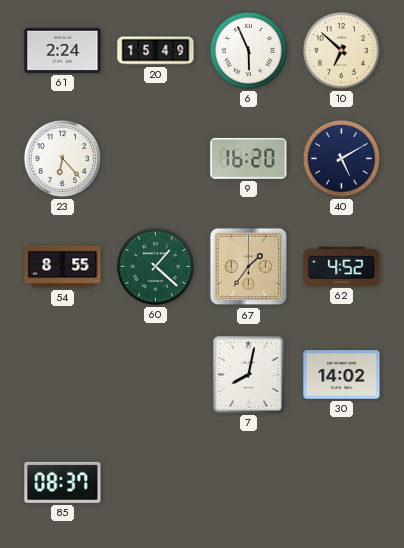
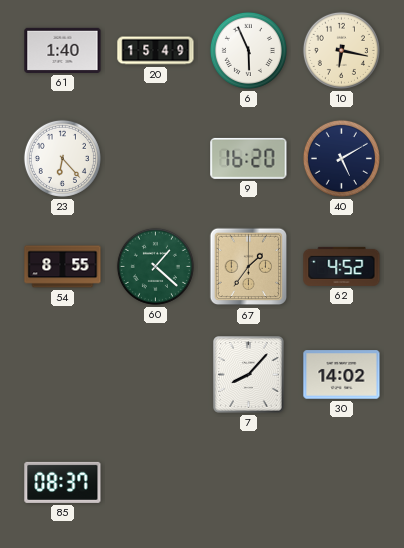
61: 2:24 -> 1:40
10: 6:52 -> 6:17
7: 8:02 -> 8:07
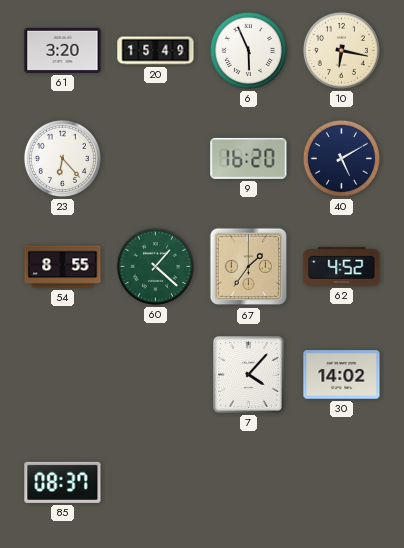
61: 1:40 -> 3:20
7: 8:07 -> 4:07
